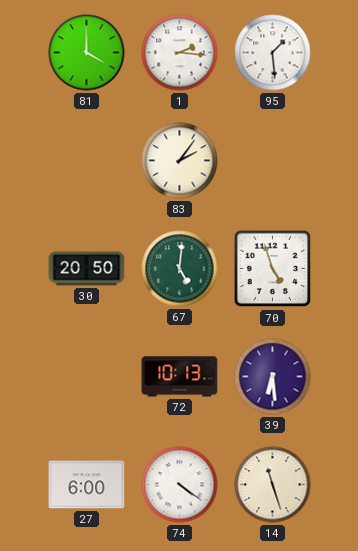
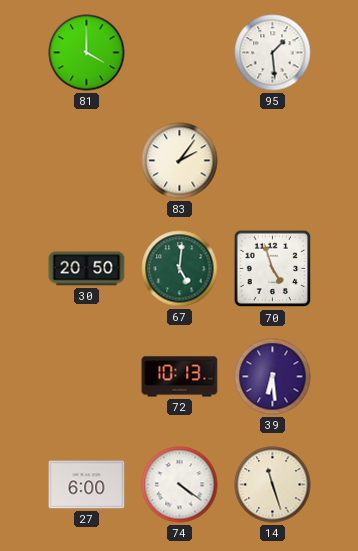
1: 2:16 -> none
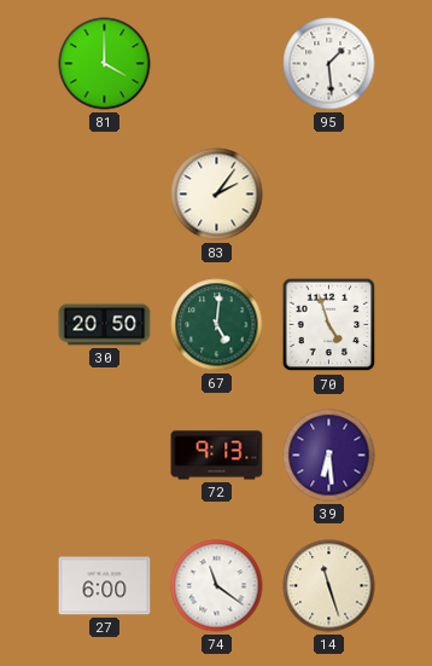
72: 10:13 -> 9:13
74: 4:21 -> 11:21
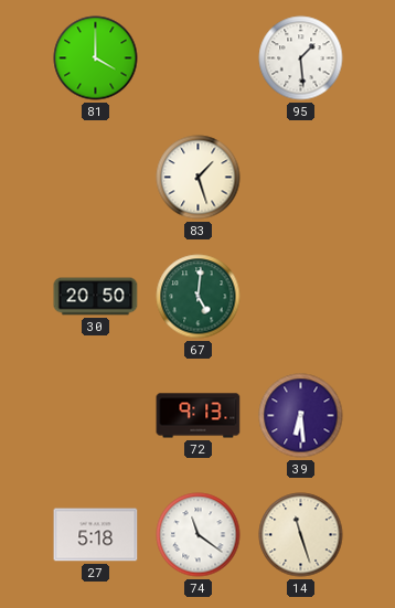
83: 2:06 -> 1:27
70: 4:57 -> none
27: 6:00 -> 5:18
